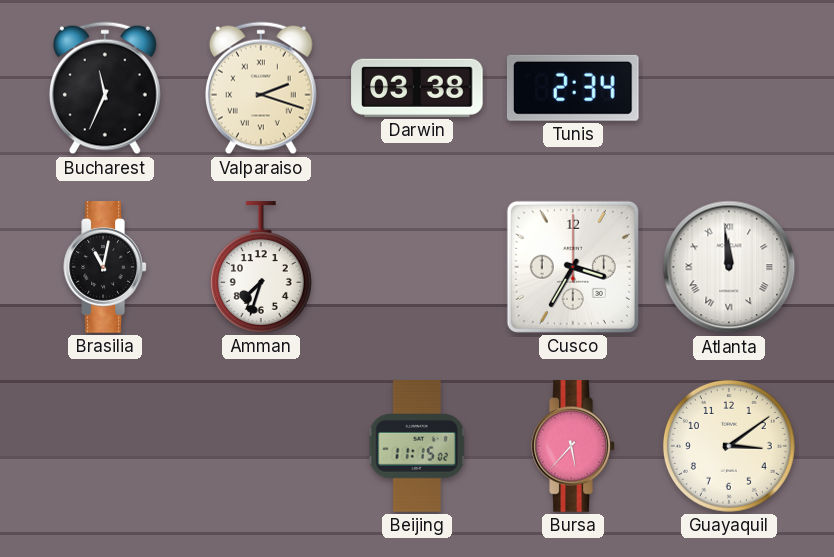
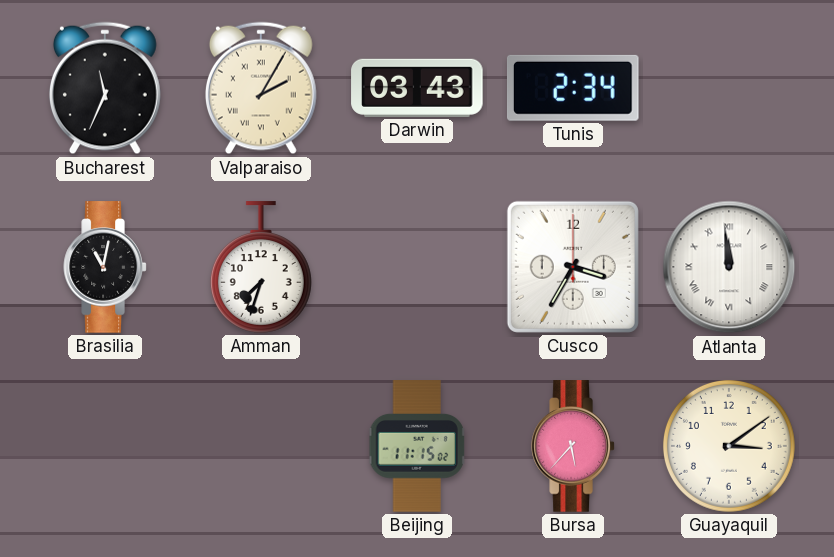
Valparaiso: 2:18 -> 2:05
Darwin: 03:38 -> 03:43
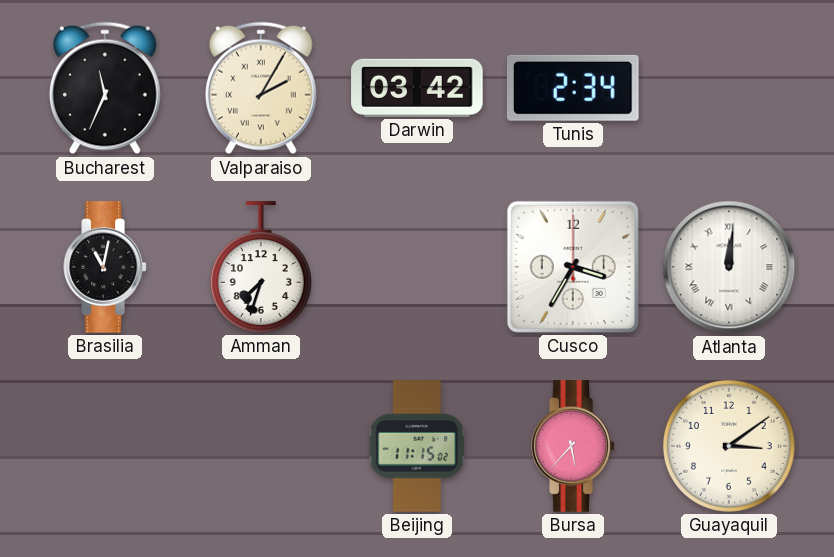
Darwin: 03:43 -> 03:42
Atlanta: 11:59 -> 12:01
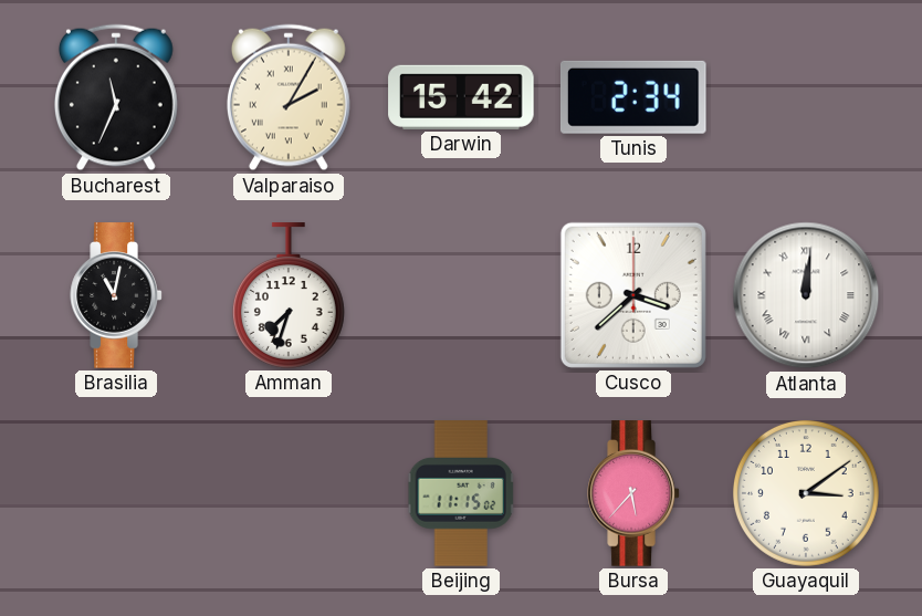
Darwin: 03:42 -> 15:42
Cusco: 3:35 -> 3:38
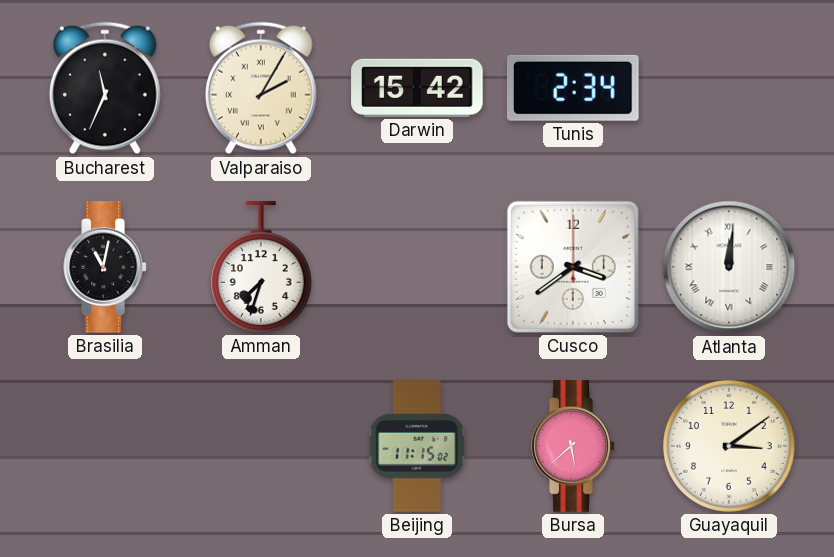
Cusco: 3:38 -> 3:39
Bursa: 5:37 -> 5:38
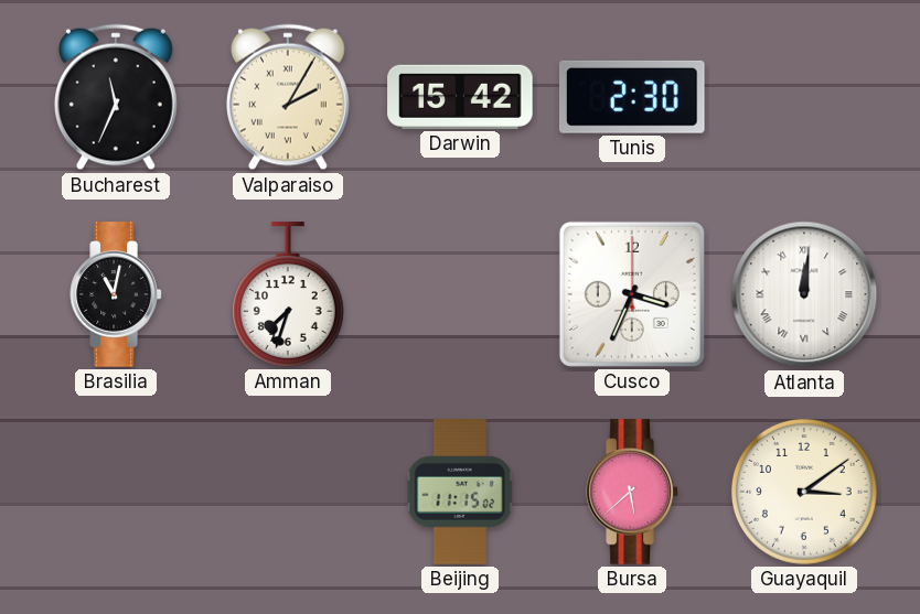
Tunis: 2:34 -> 2:30
Cusco: 3:39 -> 3:34
